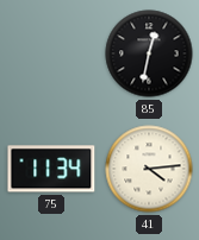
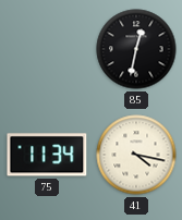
41: 4:14 -> 4:17
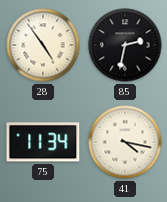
28: none -> 4:54
85: 12:32 -> 2:32
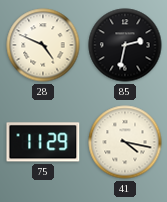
28: 4:54 -> 4:49
75: 11:34 -> 11:29
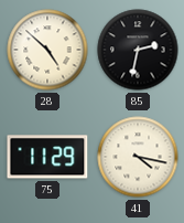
28: 4:49 -> 4:52
